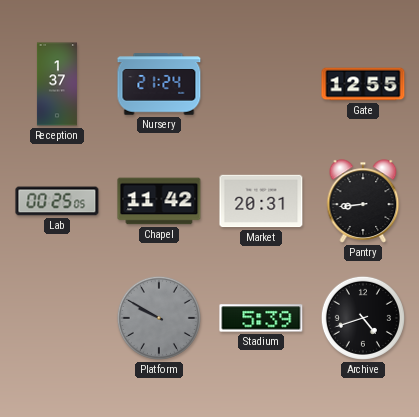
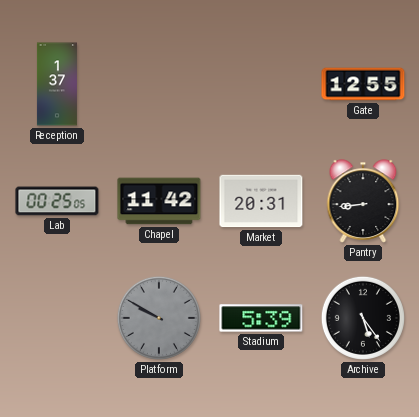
Nursery: 21:24 -> none
Archive: 4:42 -> 5:24
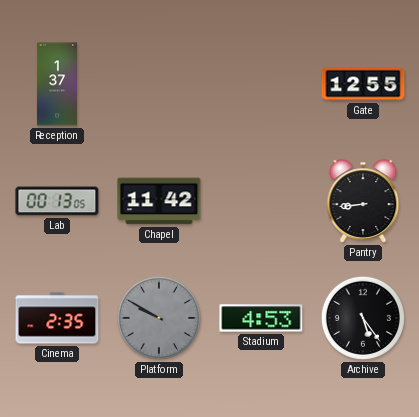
Lab: 00:25 -> 00:13
Market: 20:31 -> none
Cinema: none -> 2:35
Stadium: 5:39 -> 4:53
